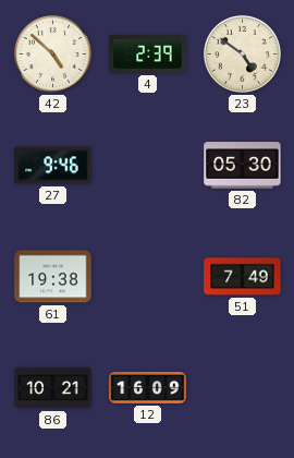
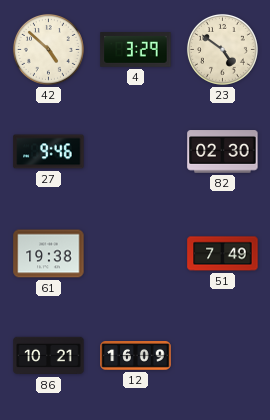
4: 2:39 -> 3:29
82: 05:30 -> 02:30
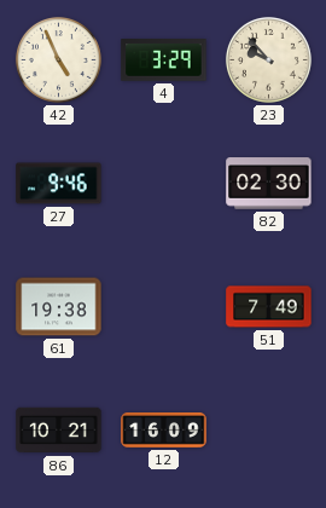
42: 4:52 -> 4:56
23: 4:51 -> 9:53
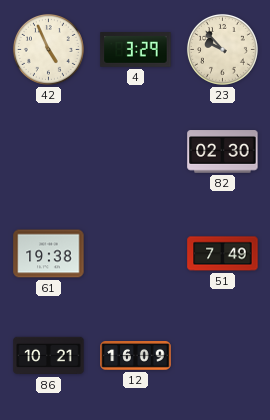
27: 9:46 -> none
